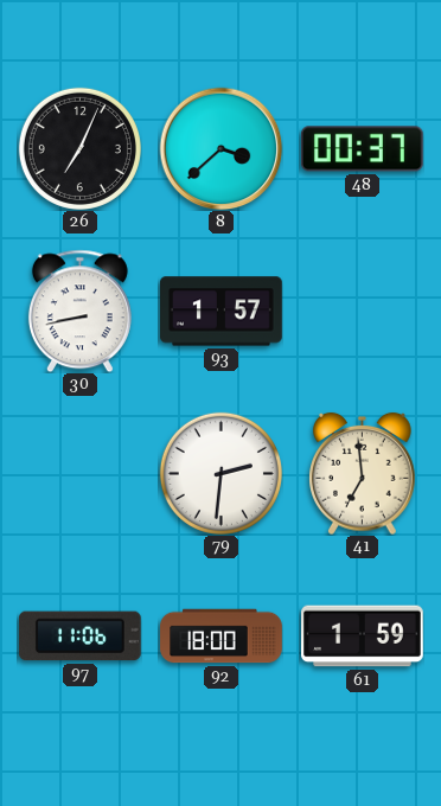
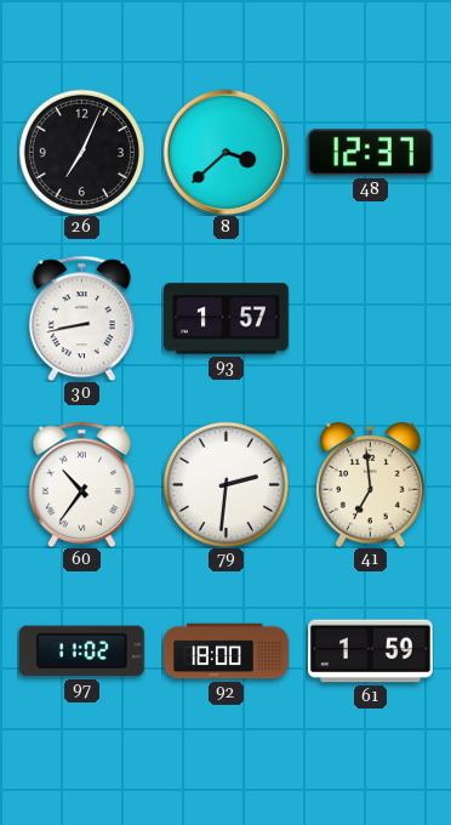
48: 00:37 -> 12:37
60: none -> 10:36
97: 11:06 -> 11:02
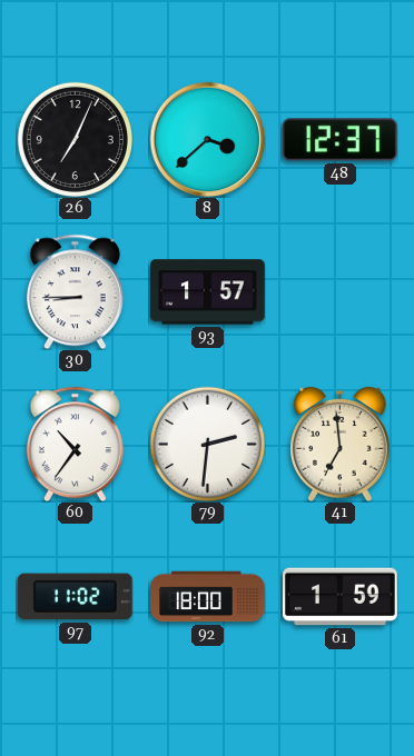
30: 8:43 -> 8:45
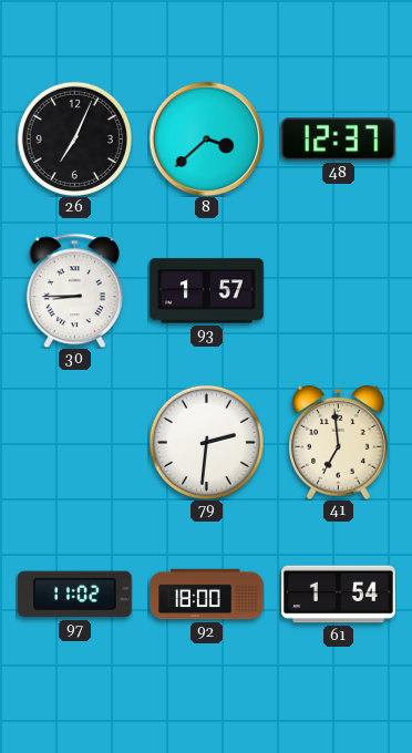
60: 10:36 -> none
61: 1:59 -> 1:54
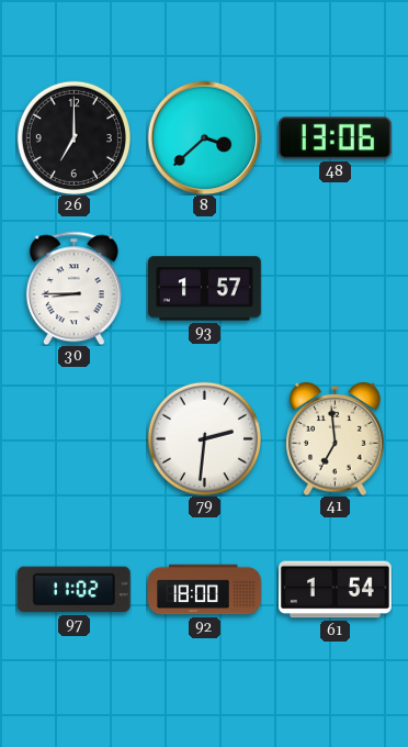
26: 7:04 -> 7:00
48: 12:37 -> 13:06
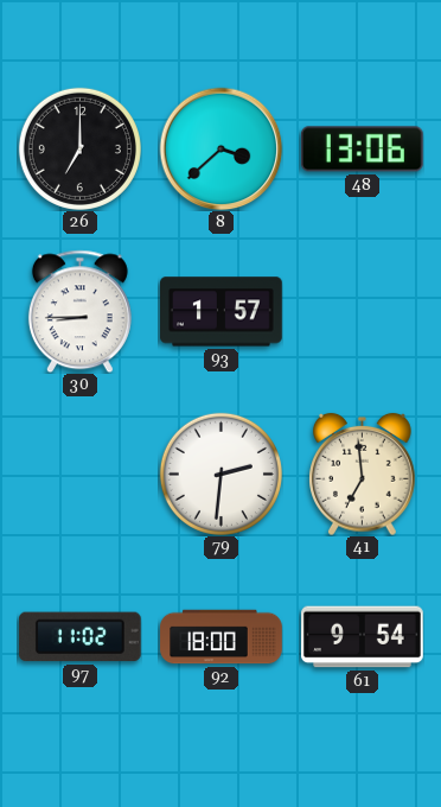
61: 1:54 -> 9:54
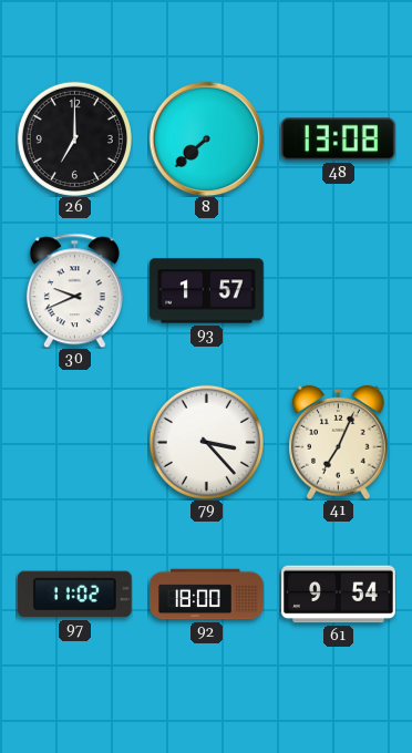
8: 3:38 -> 7:38
48: 13:06 -> 13:08
30: 8:45 -> 9:41
79: 2:31 -> 3:23
41: 6:59 -> 7:04
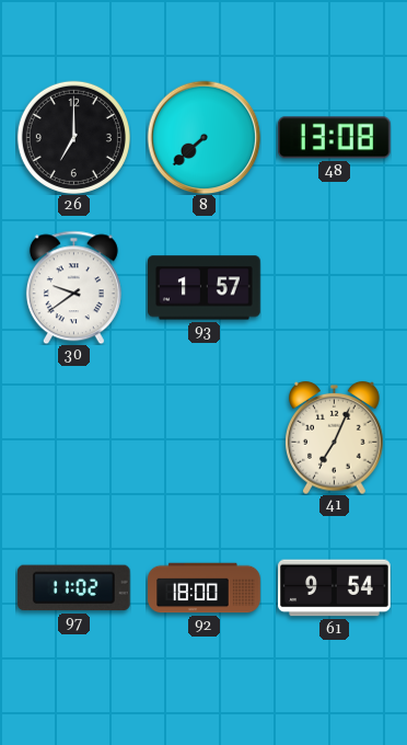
30: 9:41 -> 9:39
79: 3:23 -> none
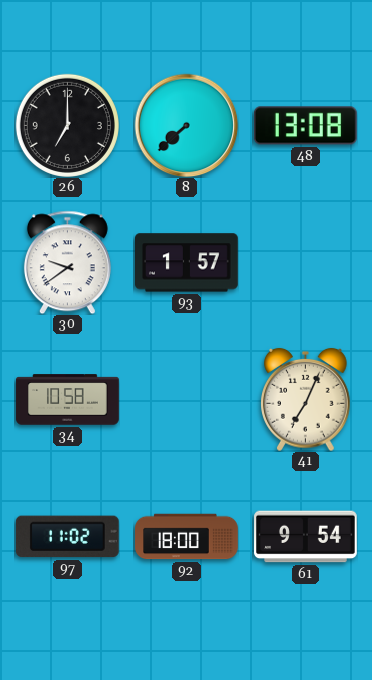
34: none -> 10:58
